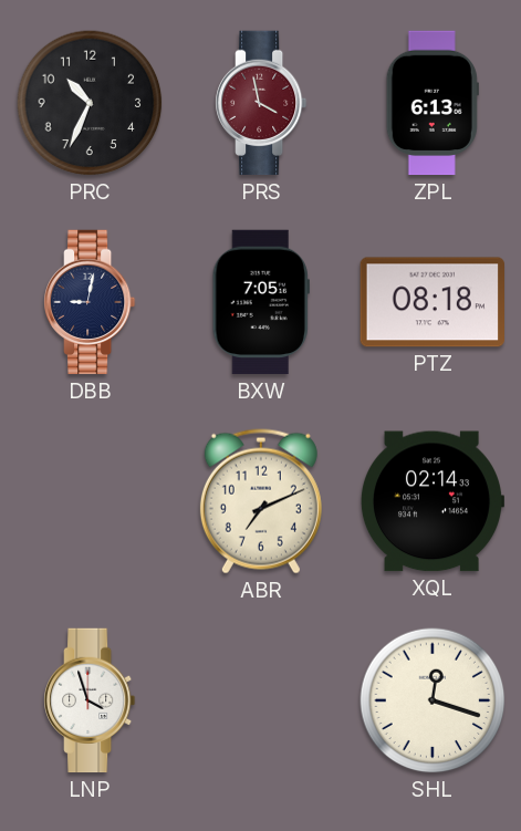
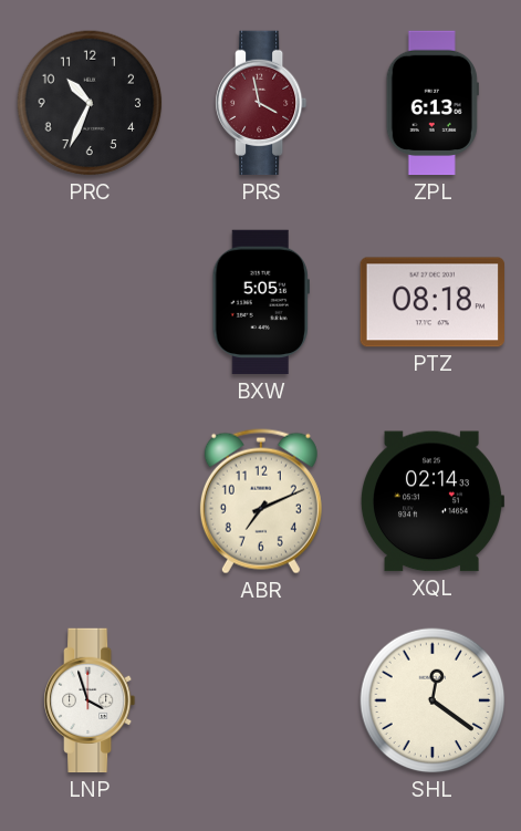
DBB: 9:02 -> none
BXW: 7:05 -> 5:05
SHL: 12:18 -> 12:21
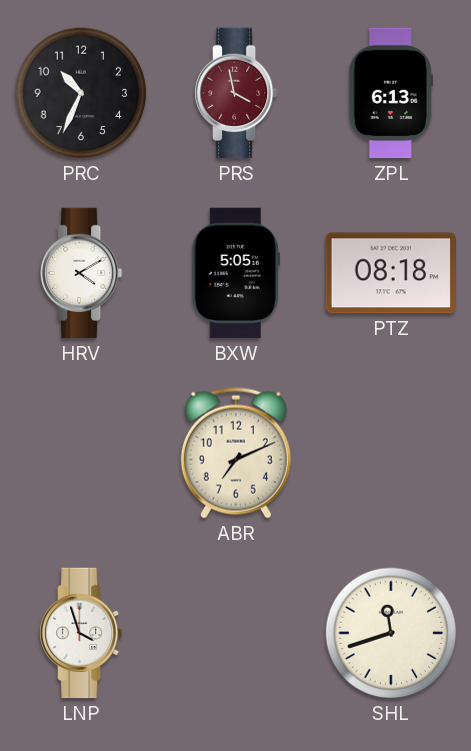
HRV: none -> 4:10
XQL: 02:14 -> none
SHL: 12:21 -> 11:42
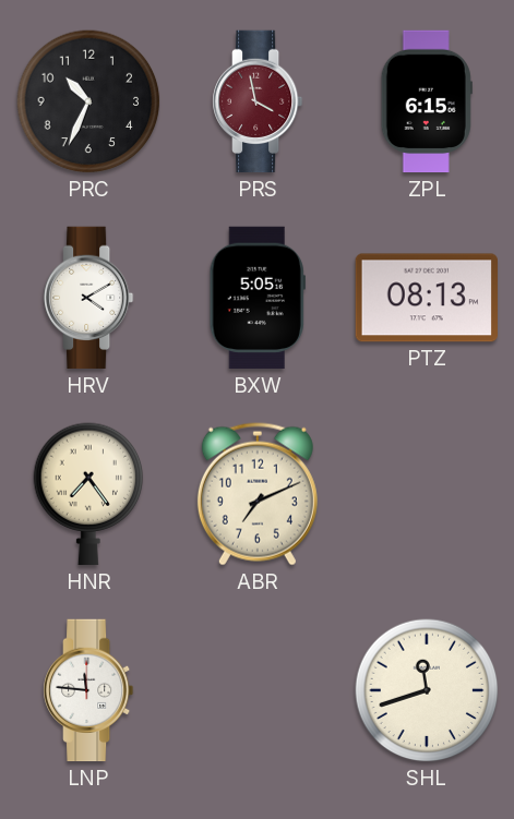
ZPL: 6:13 -> 6:15
PTZ: 08:18 -> 08:13
HNR: none -> 7:24
LNP: 3:57 -> 11:46
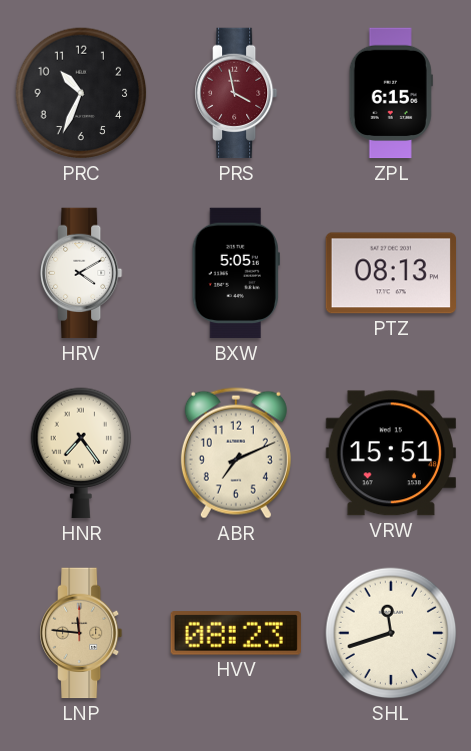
VRW: none -> 15:51
LNP dial: white -> champagne
HVV: none -> 08:23
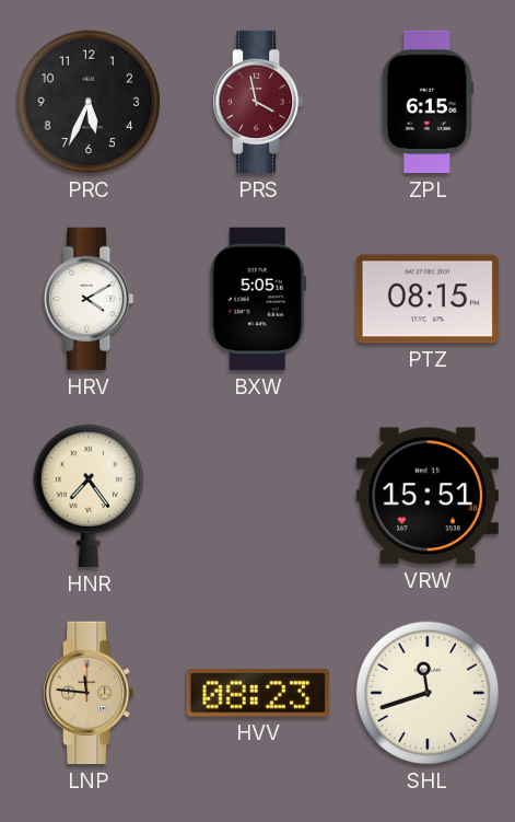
PRC: 10:34 -> 5:34
PTZ: 08:13 -> 08:15
ABR: 7:11 -> none
